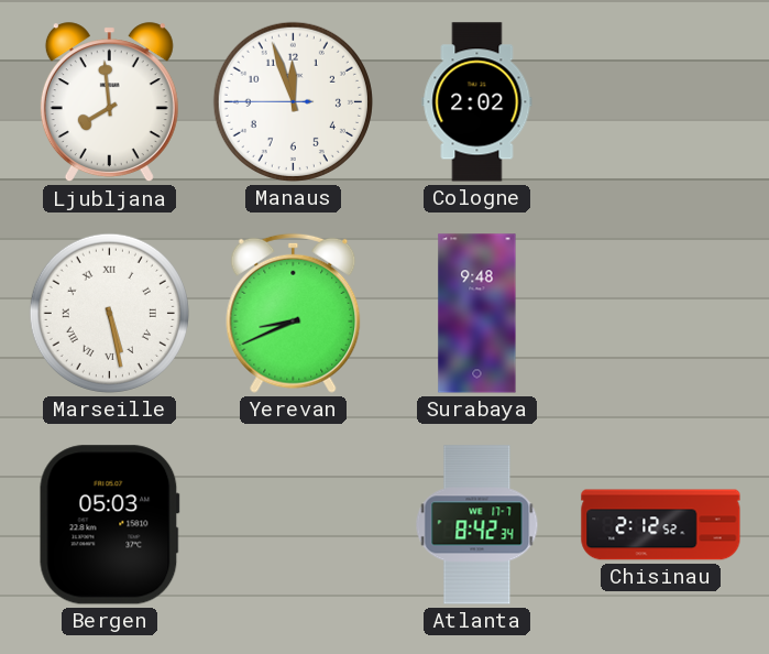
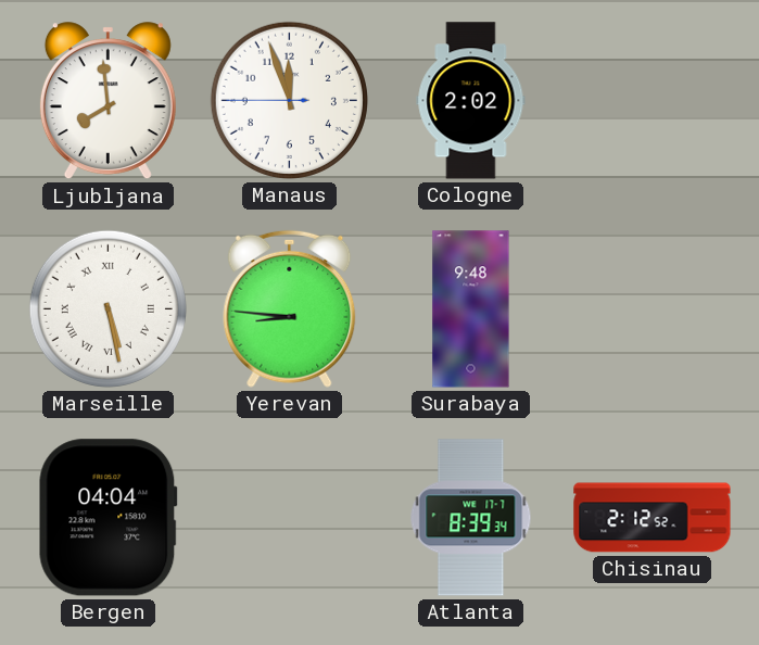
Yerevan: 8:41 -> 8:46
Bergen: 05:03 -> 04:04
Atlanta: 8:42 -> 8:39
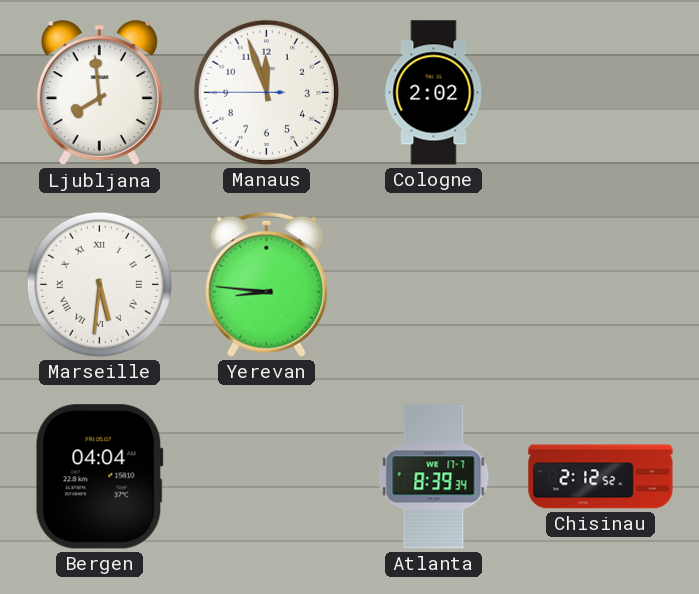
Marseille: 5:28 -> 5:31
Surabaya: 9:48 -> none
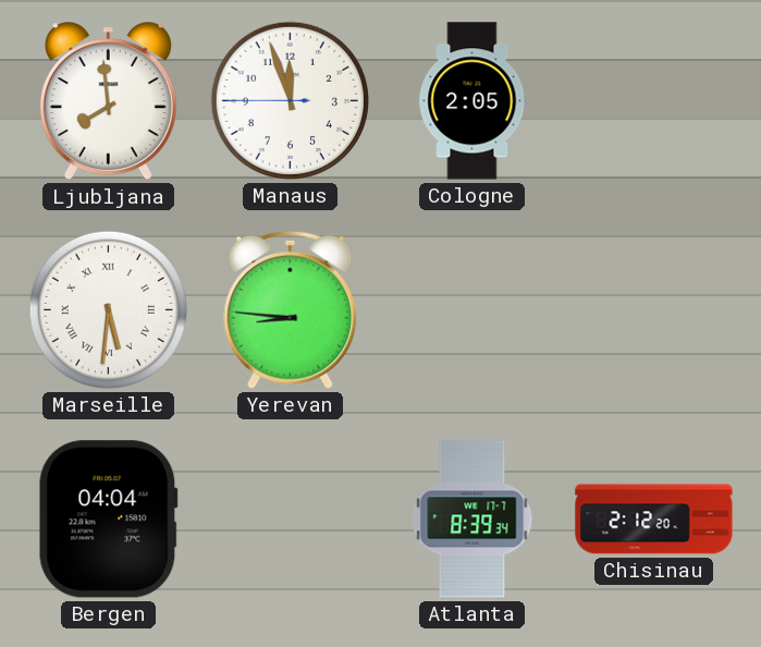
Cologne: 2:02 -> 2:05
Chisinau: 2:12:52 -> 2:12:20
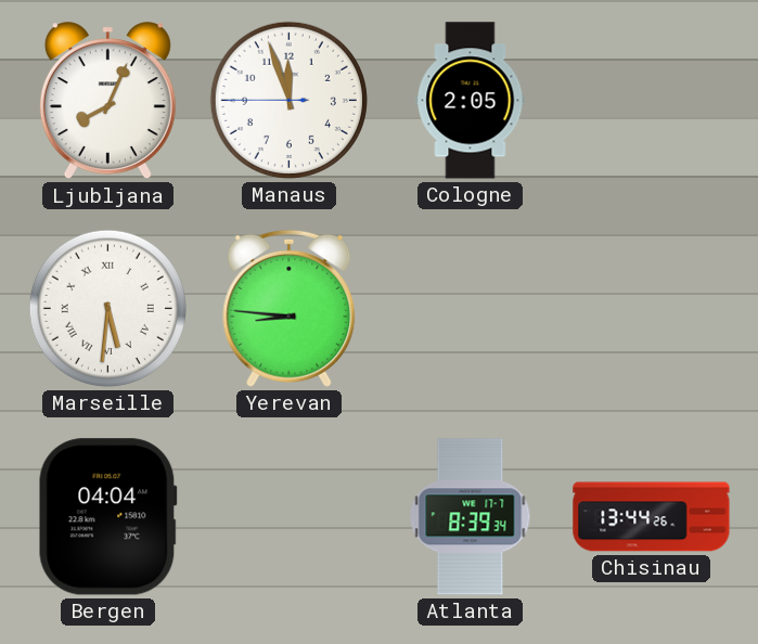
Ljubljana: 7:59 -> 8:04
Chisinau: 2:12 -> 13:44
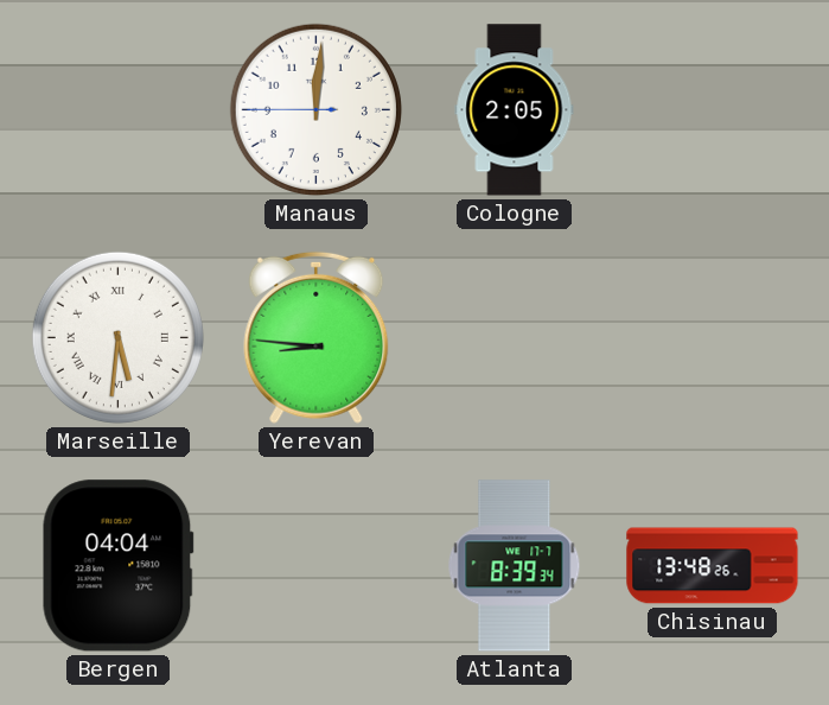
Ljubljana: 8:04 -> none
Manaus: 11:56 -> 12:00
Chisinau: 13:44 -> 13:48
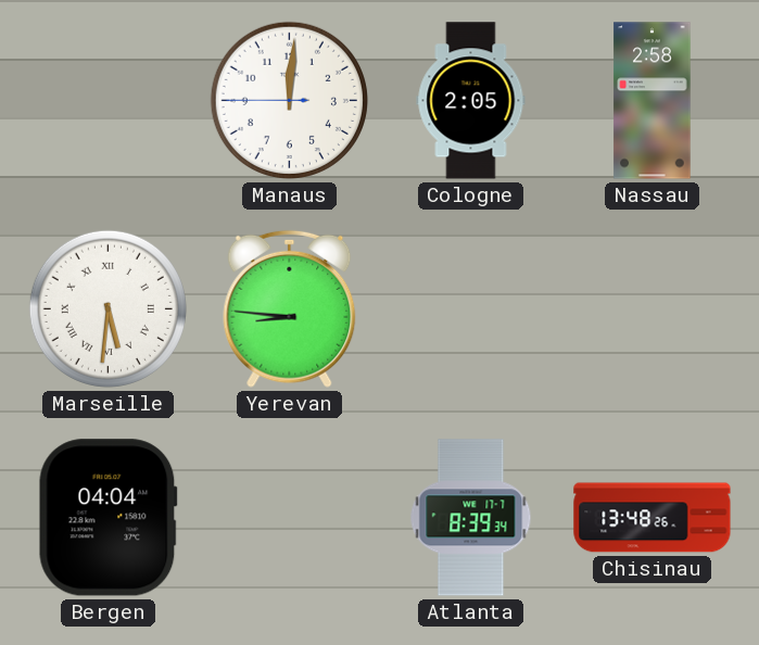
Nassau: none -> 2:58
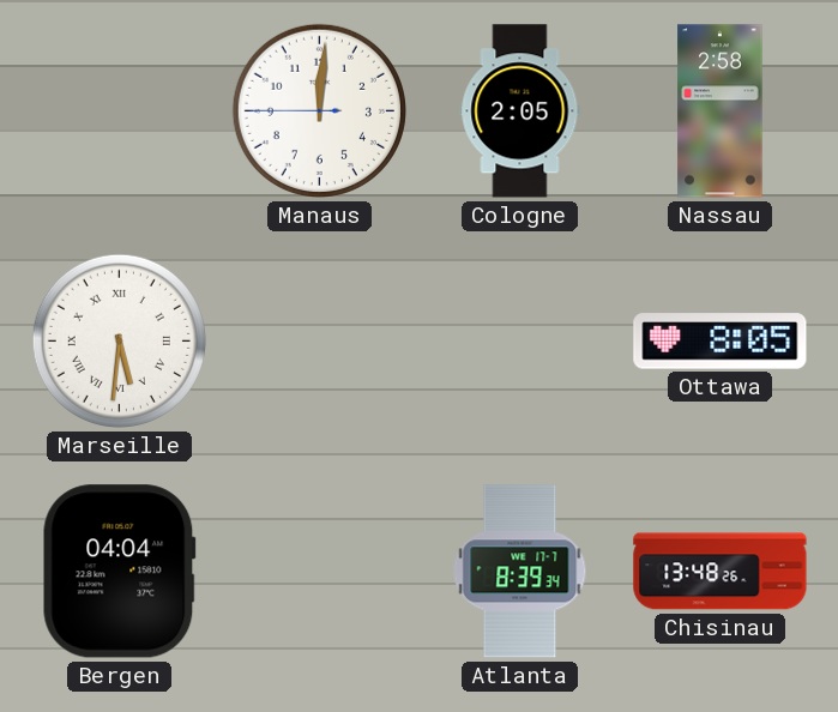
Yerevan: 8:46 -> none
Ottawa: none -> 8:05
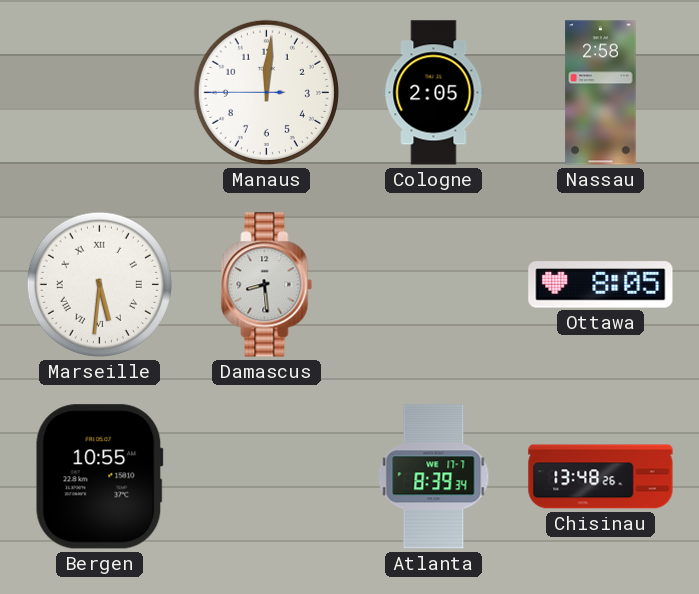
Damascus: none -> 8:29
Bergen: 04:04 -> 10:55
